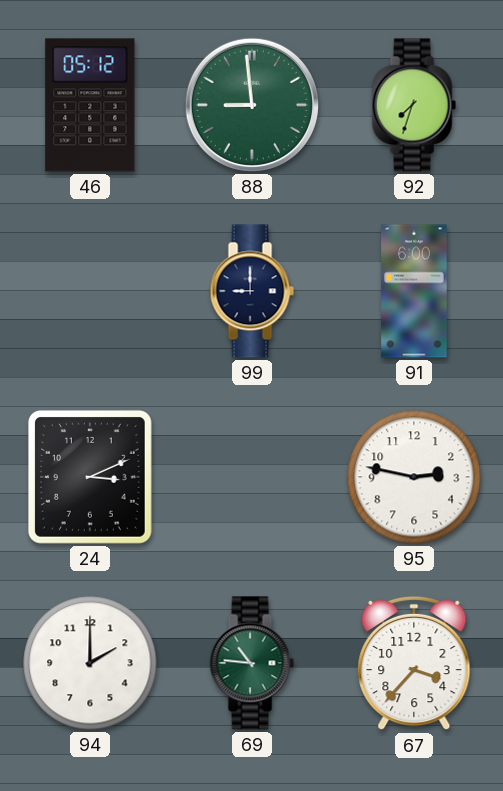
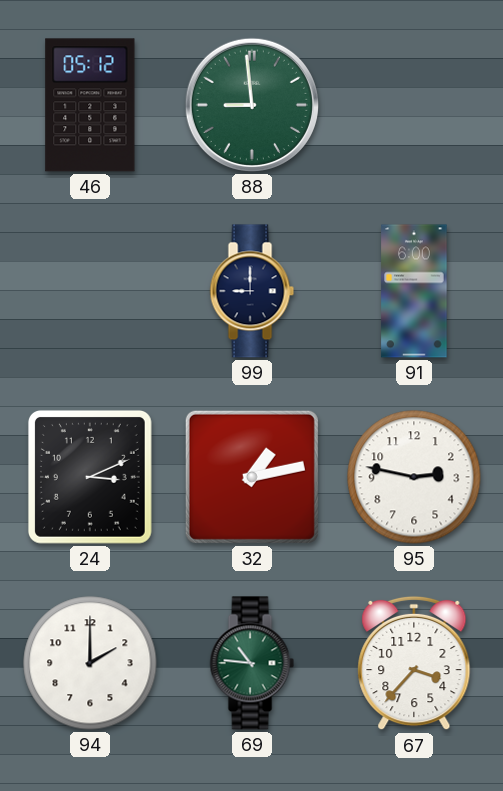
92: 7:33 -> none
32: none -> 1:13
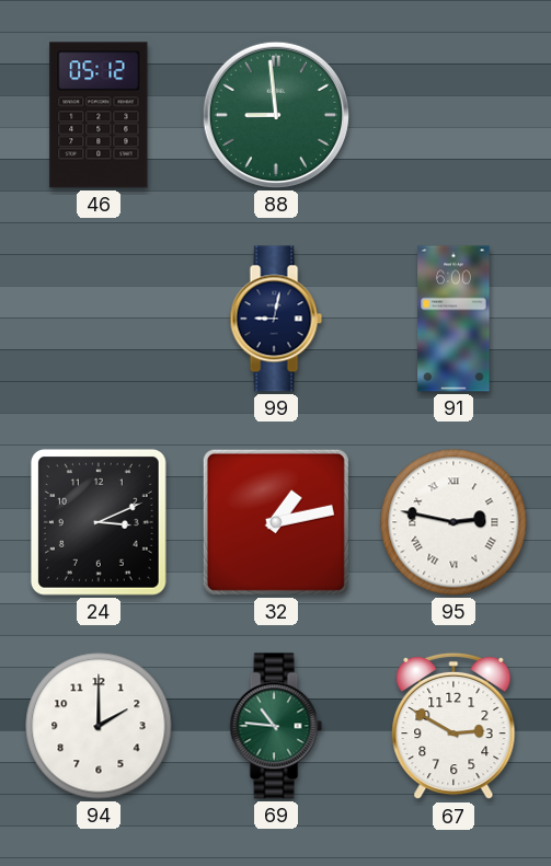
99: 9:00 -> 9:02
95 numerals: Arabic -> Roman
67: 3:37 -> 2:50
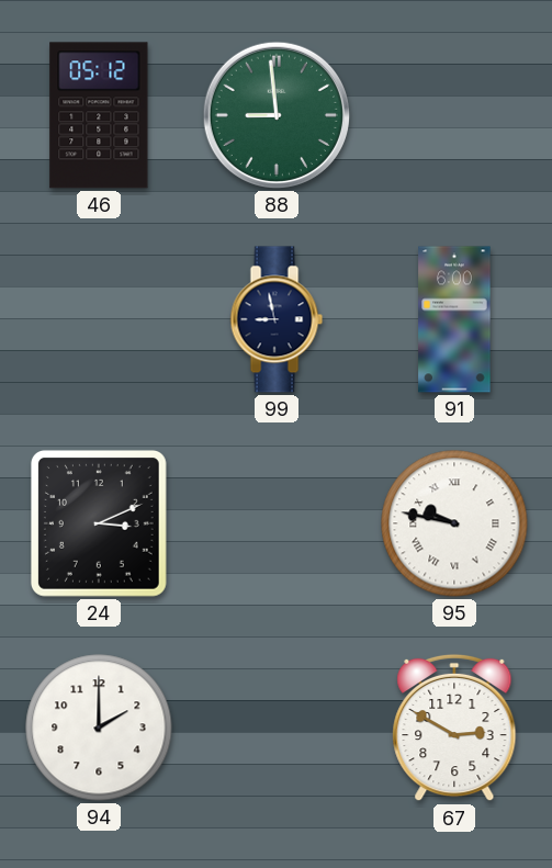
99: 9:02 -> 8:58
32: 1:13 -> none
95: 2:47 -> 9:47
69: 10:46 -> none
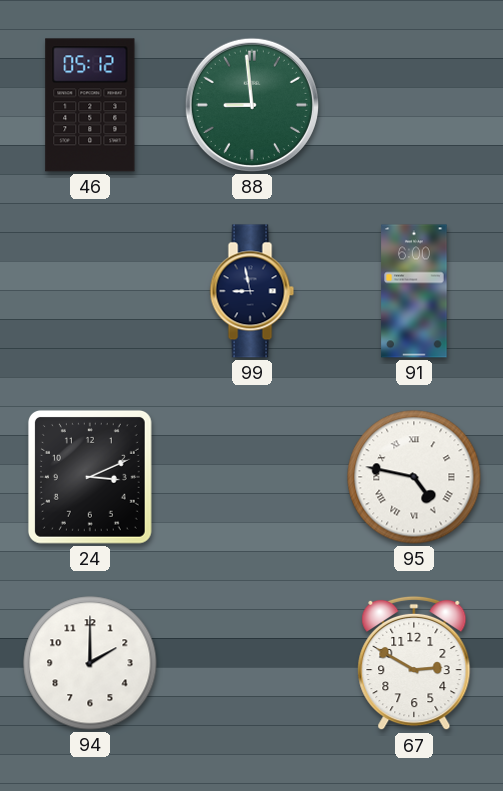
95: 9:47 -> 4:47
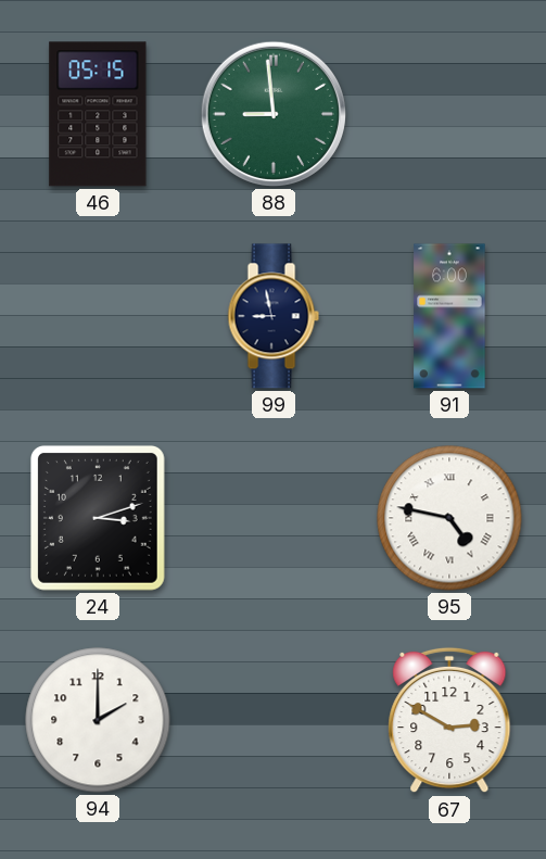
46: 05:12 -> 05:15
24: 3:11 -> 3:12
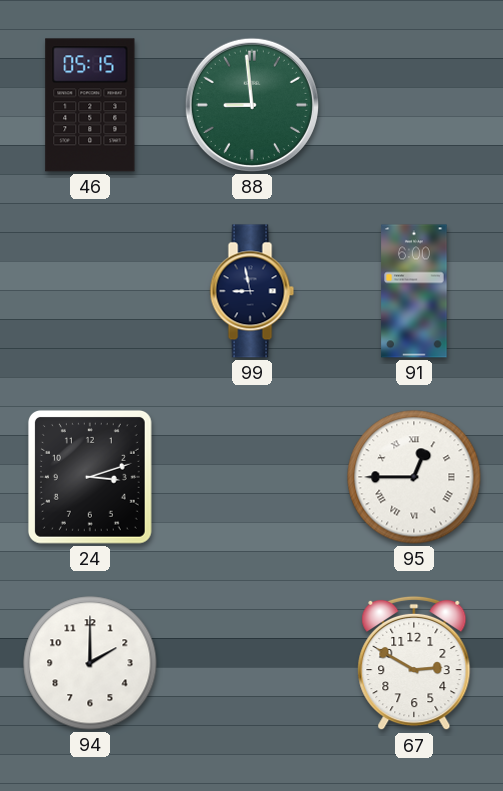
95: 4:47 -> 12:45
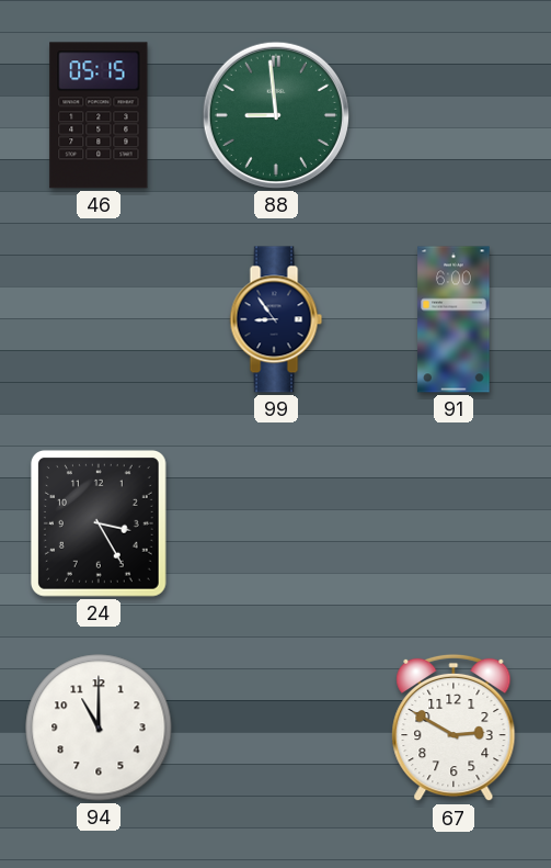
99: 8:58 -> 8:54
24: 3:12 -> 3:25
95: 12:45 -> none
94: 2:00 -> 11:00
